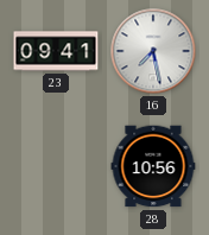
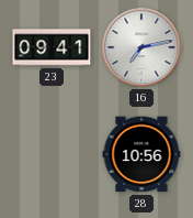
16: 7:28 -> 7:13
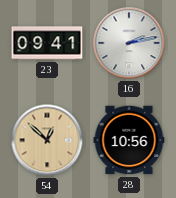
16: 7:13 -> 2:13
54: none -> 12:52
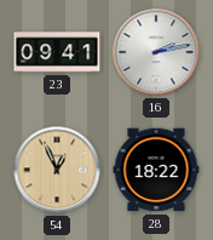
54: 12:52 -> 12:56
28: 10:56 -> 18:22
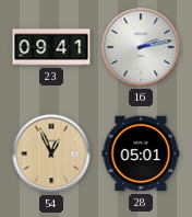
28: 18:22 -> 05:01
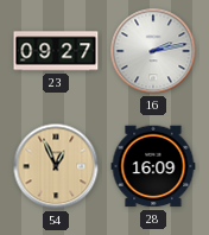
23: 09:41 -> 09:27
28: 05:01 -> 16:09
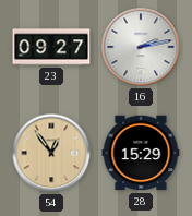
54: 12:56 -> 12:54
28: 16:09 -> 15:29
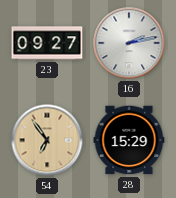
54: 12:54 -> 6:54
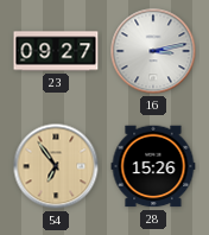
16: 2:13 -> 3:13
28: 15:29 -> 15:26
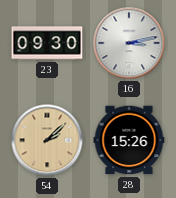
23: 09:27 -> 09:30
54: 6:54 -> 2:08
